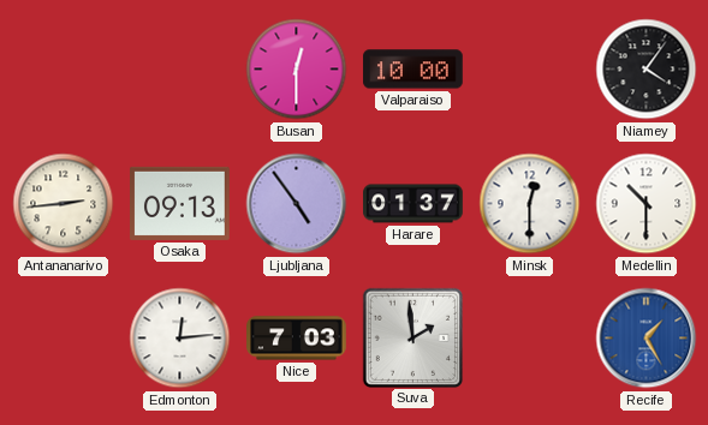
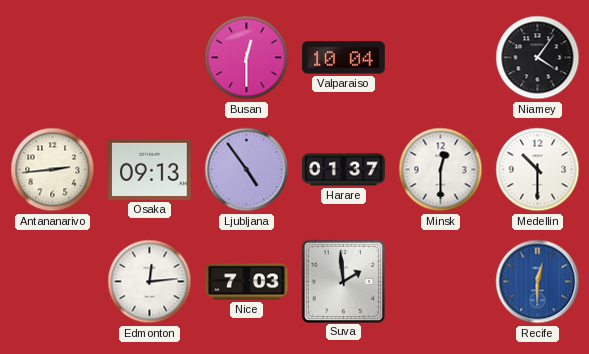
Valparaiso: 10:00 -> 10:04
Recife: 1:25 -> 12:30
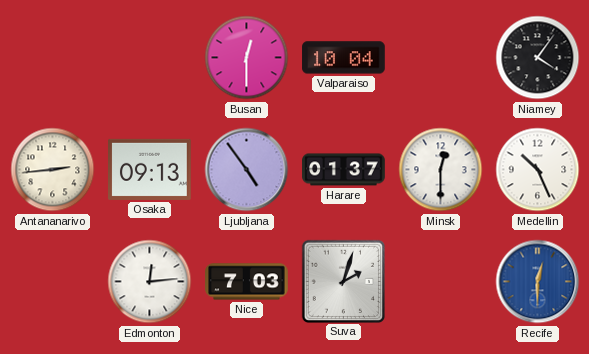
Medellin: 10:30 -> 10:26
Suva: 1:59 -> 2:03
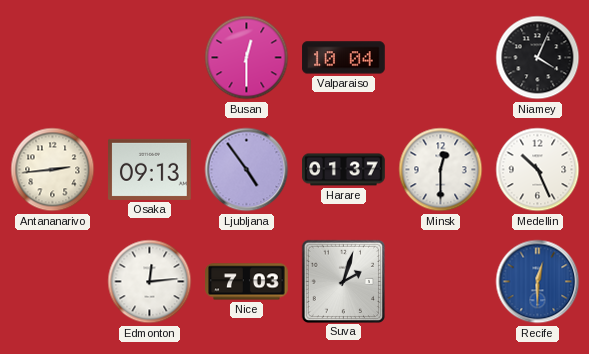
Niamey: 4:06 -> 4:04
